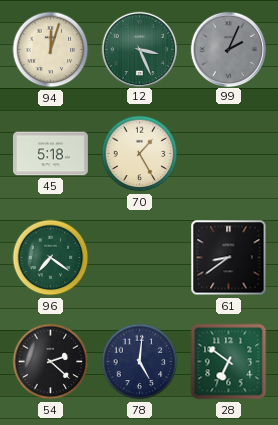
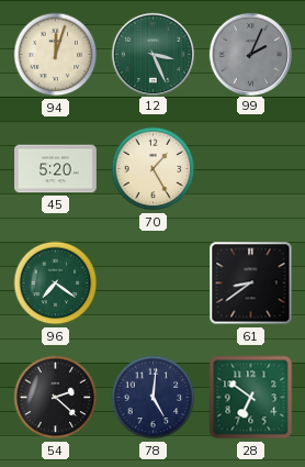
45: 5:18 -> 5:20
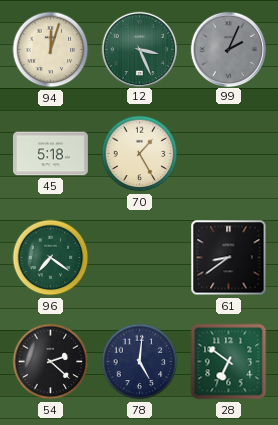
45: 5:20 -> 5:18
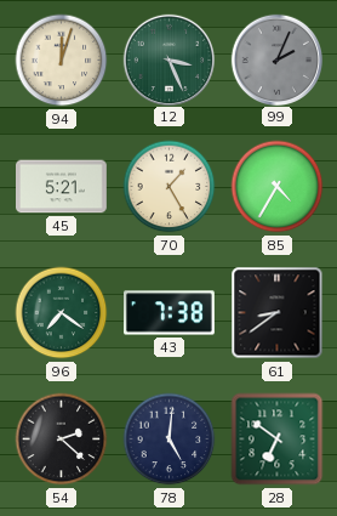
45: 5:18 -> 5:21
85: none -> 4:35
43: none -> 7:38
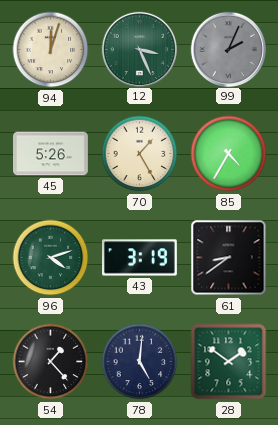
45: 5:21 -> 5:26
96: 7:21 -> 4:12
43: 7:38 -> 3:19
54: 2:22 -> 1:23
28: 6:51 -> 1:51
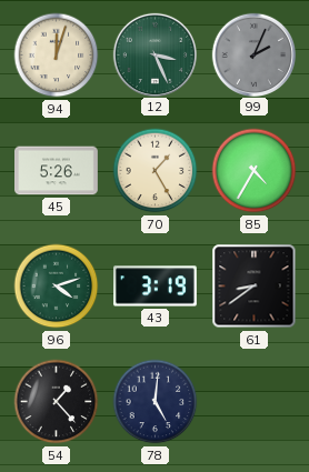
28: 1:51 -> none
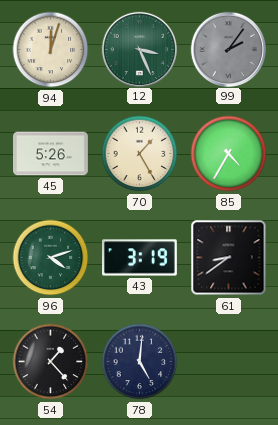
99: 2:04 -> 2:06
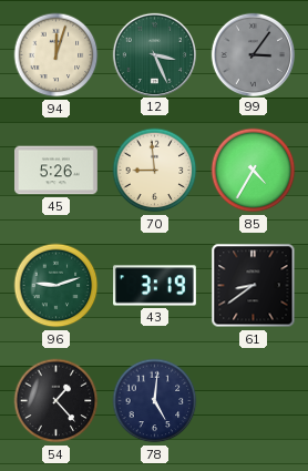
99: 2:06 -> 3:06
70: 1:25 -> 8:59
96: 4:12 -> 9:12
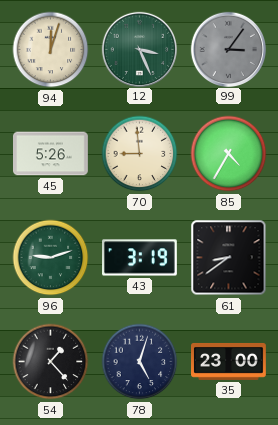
78: 5:01 -> 5:03
35: none -> 23:00
